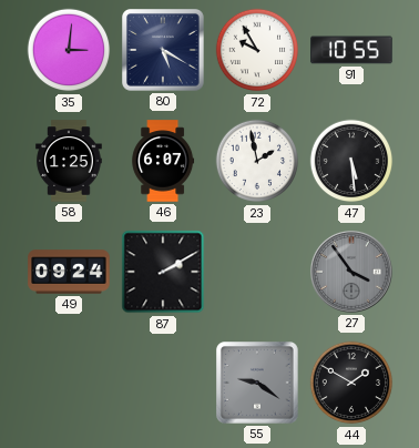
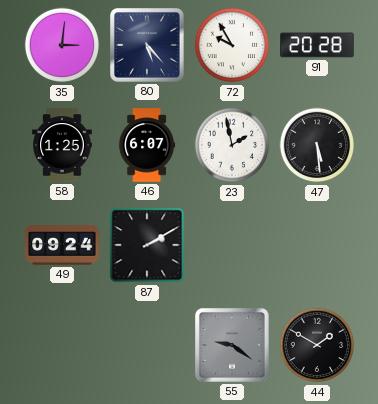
80: 5:20 -> 5:23
91: 10:55 -> 20:28
27: 3:54 -> none
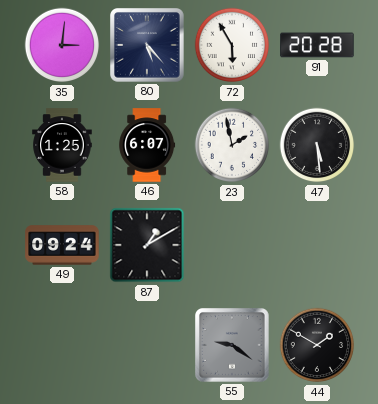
72: 9:55 -> 5:55
87: 2:10 -> 1:10
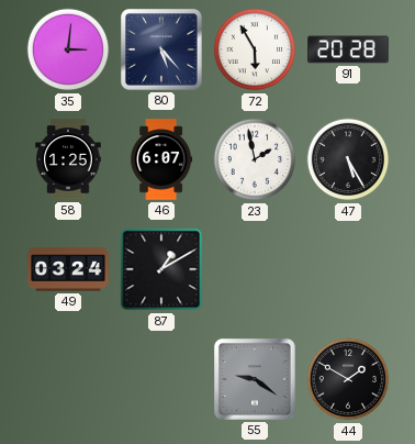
47: 5:29 -> 5:25
49: 09:24 -> 03:24
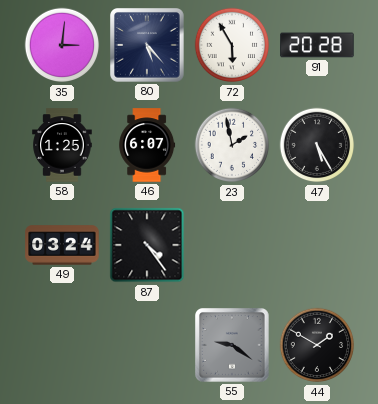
87: 1:10 -> 4:24
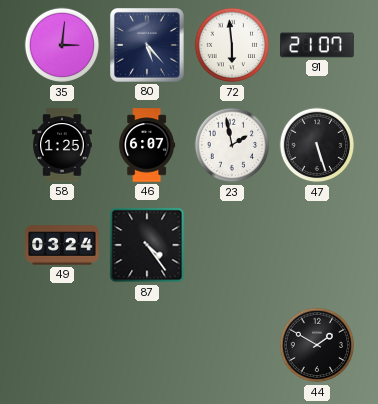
72: 5:55 -> 5:59
91: 20:28 -> 21:07
47: 5:25 -> 5:27
55: 9:21 -> none
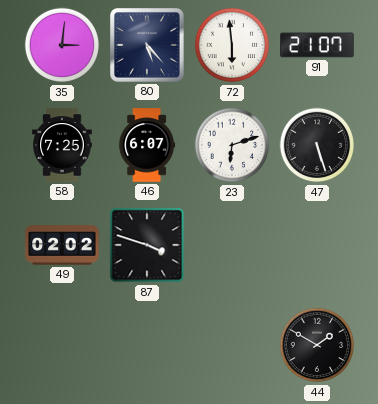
58: 1:25 -> 7:25
23: 1:58 -> 6:12
49: 03:24 -> 02:02
87: 4:24 -> 3:48
